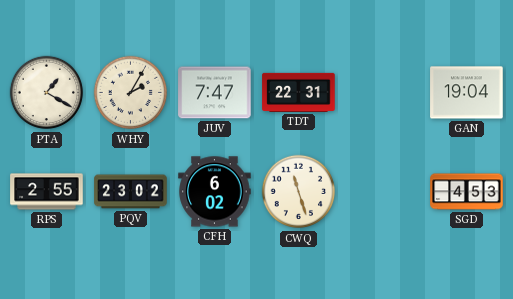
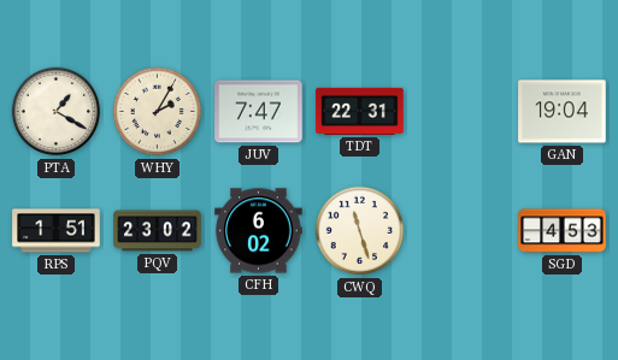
RPS: 2:55 -> 1:51
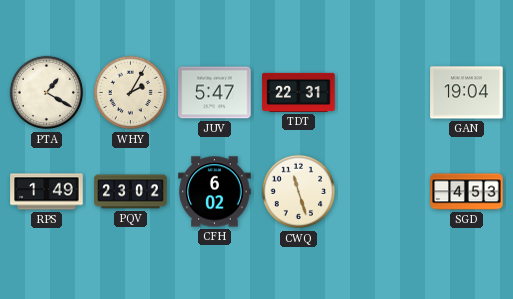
JUV: 7:47 -> 5:47
RPS: 1:51 -> 1:49
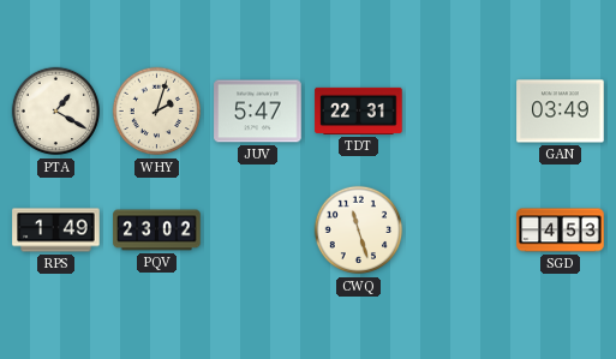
WHY: 2:05 -> 2:03
GAN: 19:04 -> 03:49
CFH: 6:02 -> none
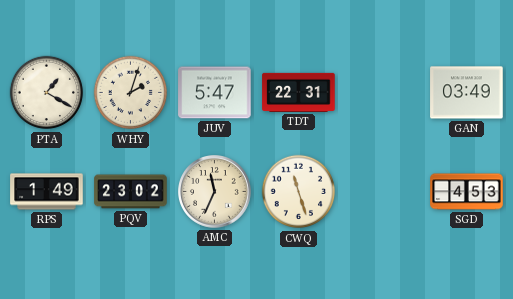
AMC: none -> 11:34
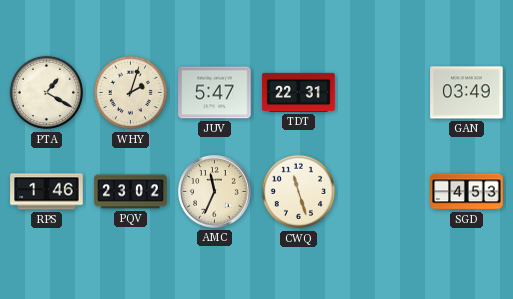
RPS: 1:49 -> 1:46
